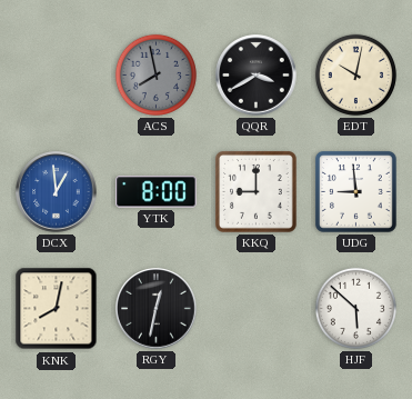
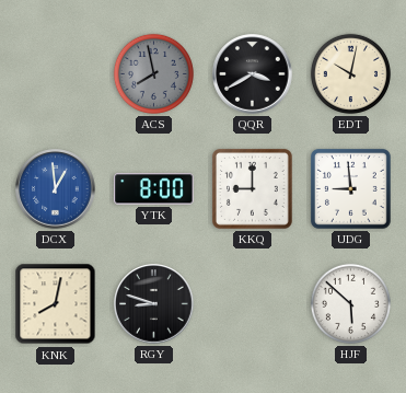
RGY: 12:32 -> 8:48
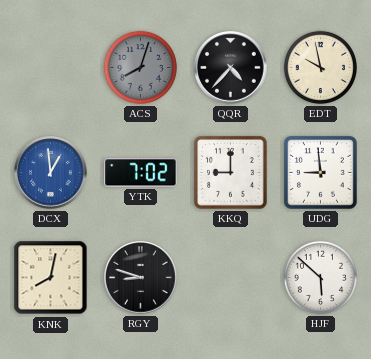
ACS: 7:58 -> 8:03
QQR: 3:40 -> 4:37
EDT: 10:02 -> 9:58
YTK: 8:00 -> 7:02
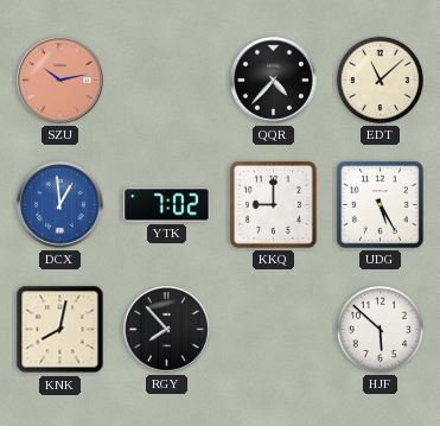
SZU: none -> 10:13
ACS: 8:03 -> none
EDT: 9:58 -> 11:08
UDG: 8:59 -> 5:25
RGY: 8:48 -> 7:53
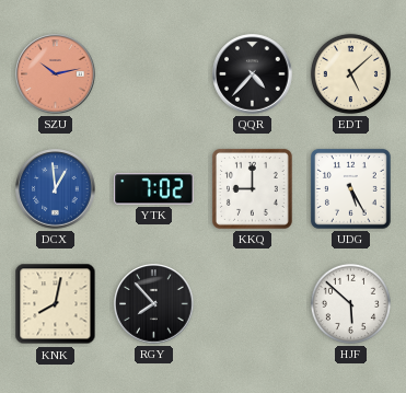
EDT: 11:08 -> 5:08
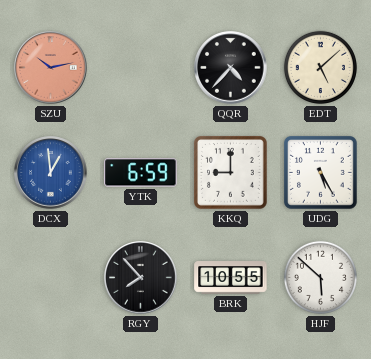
YTK: 7:02 -> 6:59
KNK: 8:02 -> none
BRK: none -> 10:55
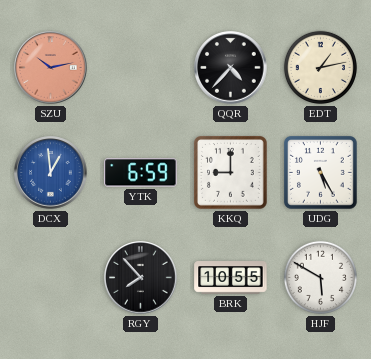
EDT: 5:08 -> 1:13
HJF: 5:52 -> 5:50
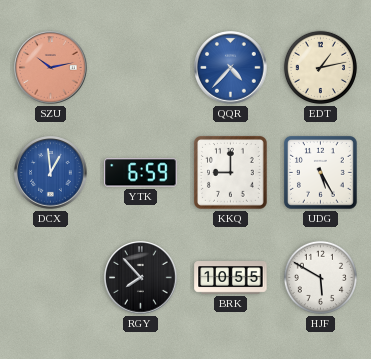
QQR dial: black -> blue
